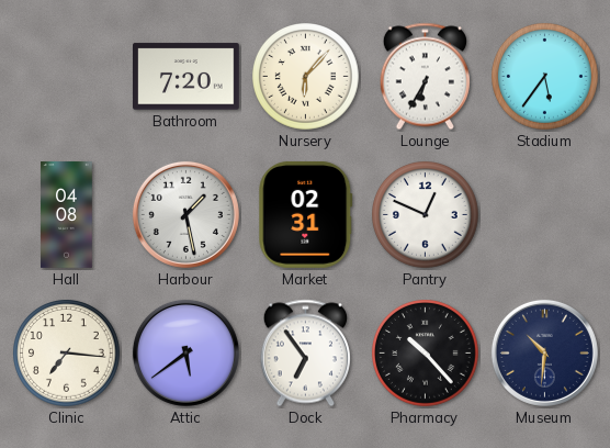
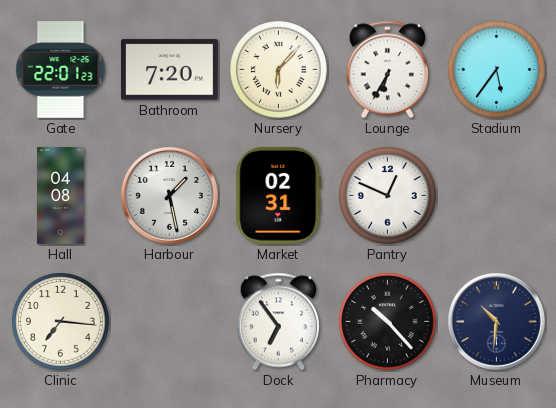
Gate: none -> 22:01
Attic: 5:39 -> none
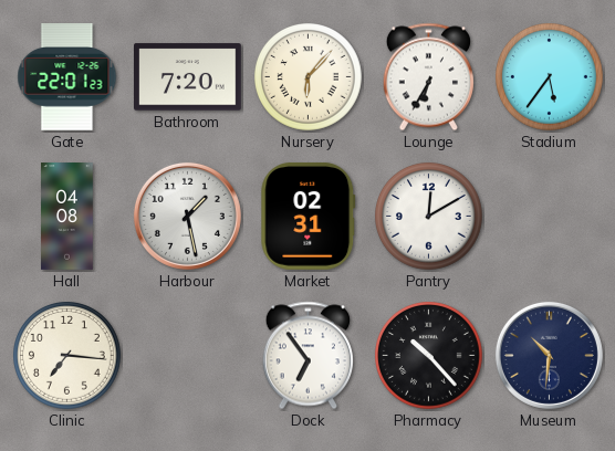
Pantry: 12:49 -> 12:10
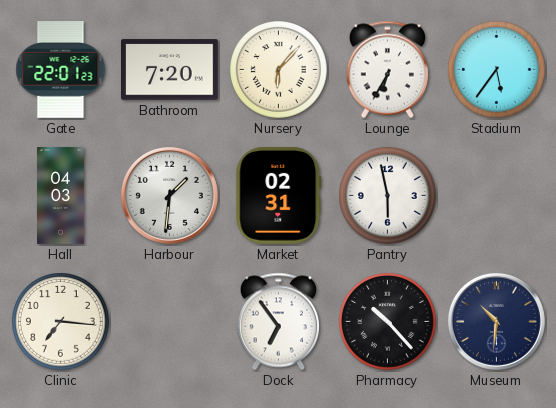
Hall: 04:08 -> 04:03
Harbour: 1:28 -> 1:31
Pantry: 12:10 -> 5:58
